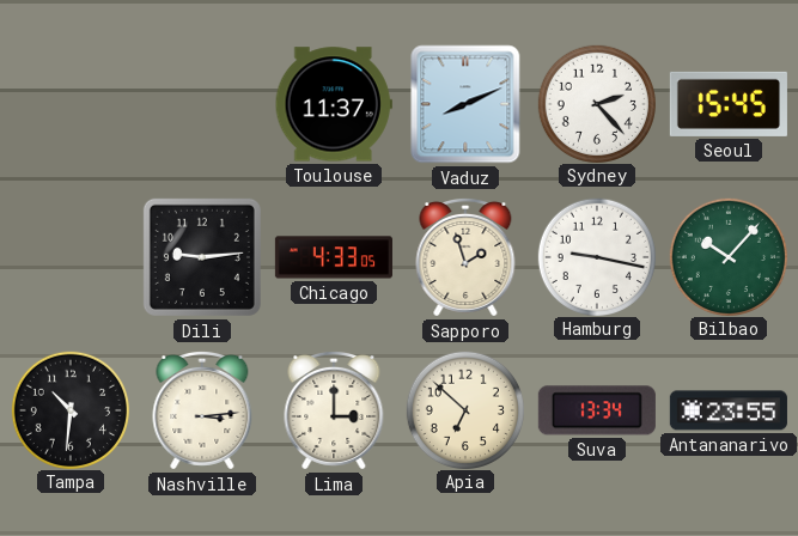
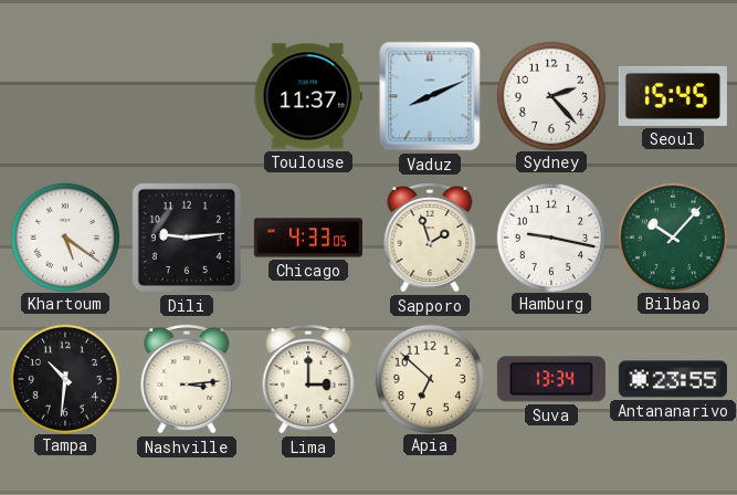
Khartoum: none -> 5:21
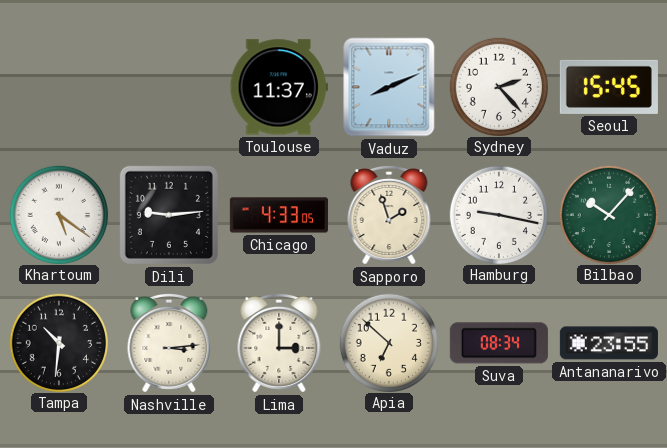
Suva: 13:34 -> 08:34
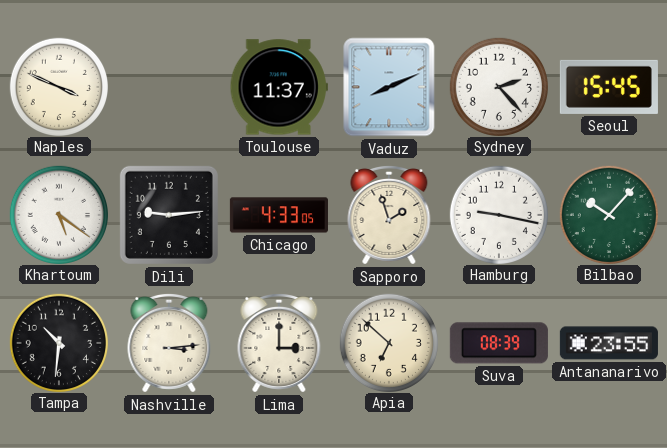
Naples: none -> 3:49
Suva: 08:34 -> 08:39
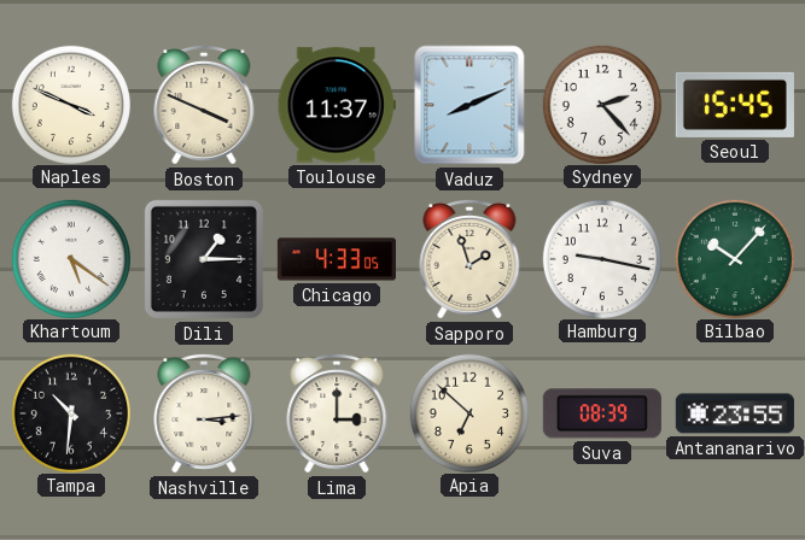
Boston: none -> 3:49
Dili: 9:14 -> 1:15
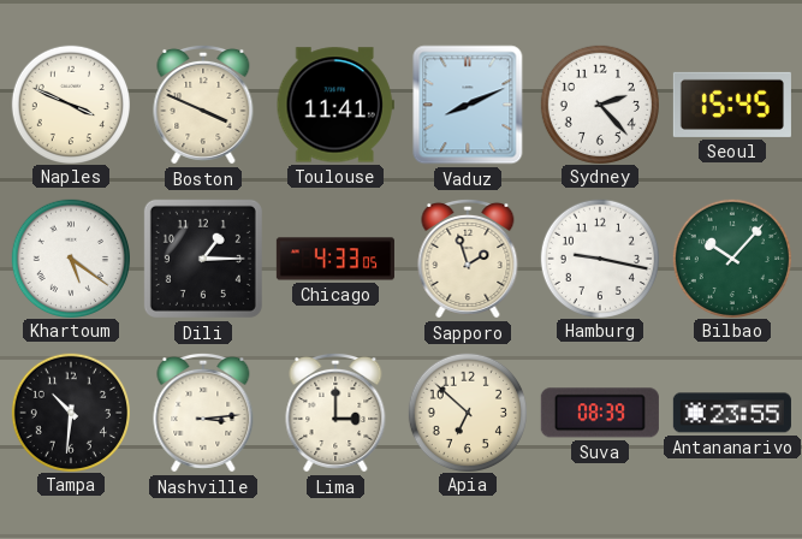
Toulouse: 11:37 -> 11:41
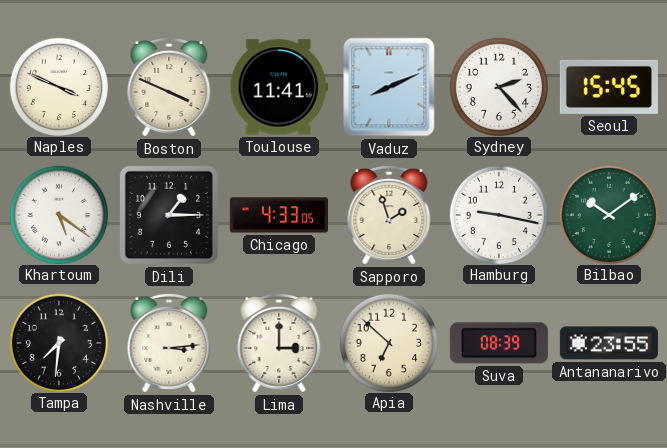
Bilbao: 10:07 -> 10:09
Tampa: 10:31 -> 7:31
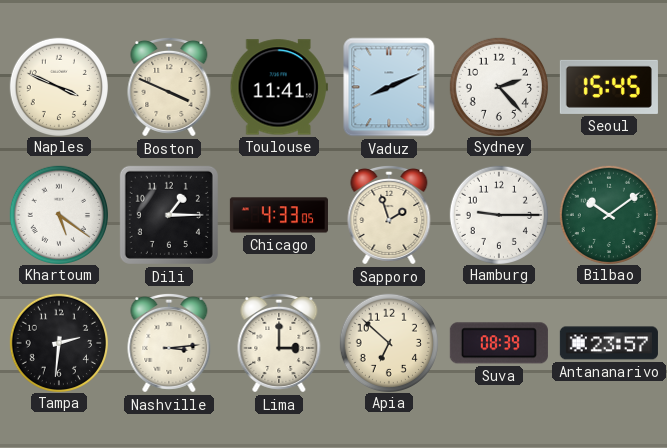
Hamburg: 9:17 -> 9:15
Tampa: 7:31 -> 2:31
Antananarivo: 23:55 -> 23:57
